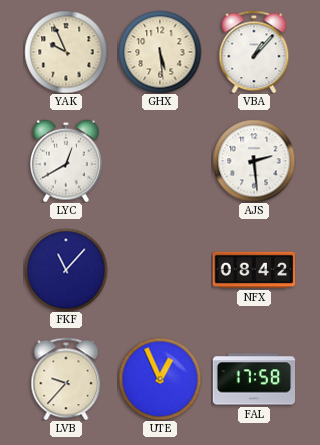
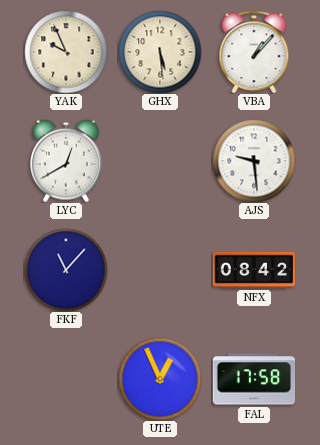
AJS: 2:29 -> 9:29
LVB: 9:37 -> none
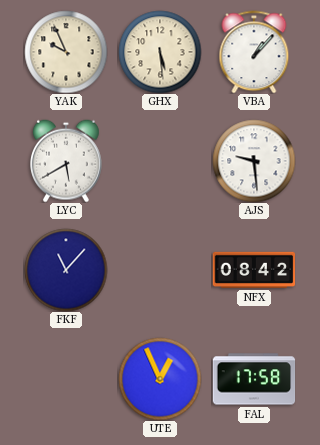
LYC: 12:40 -> 5:40
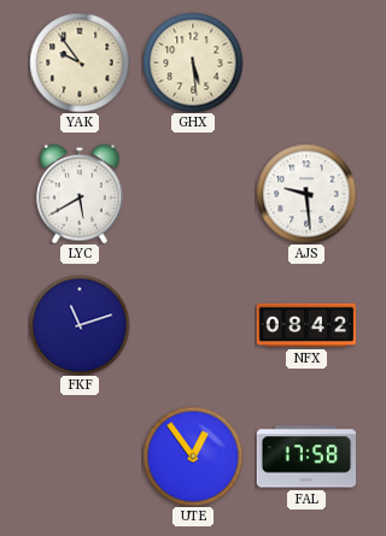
YAK: 9:56 -> 9:54
VBA: 1:07 -> none
FKF: 11:07 -> 11:12
UTE: 12:56 -> 12:54
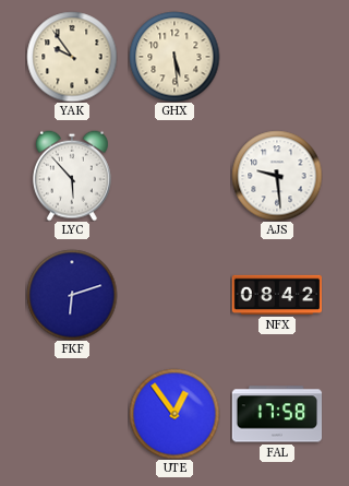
LYC: 5:40 -> 5:53
FKF: 11:12 -> 6:12
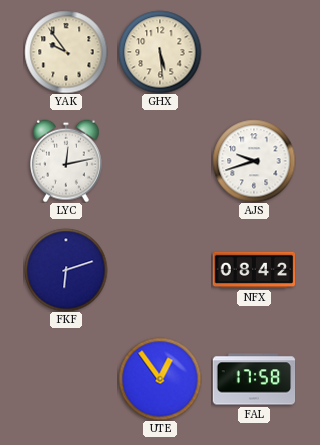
LYC: 5:53 -> 12:13
AJS: 9:29 -> 9:42
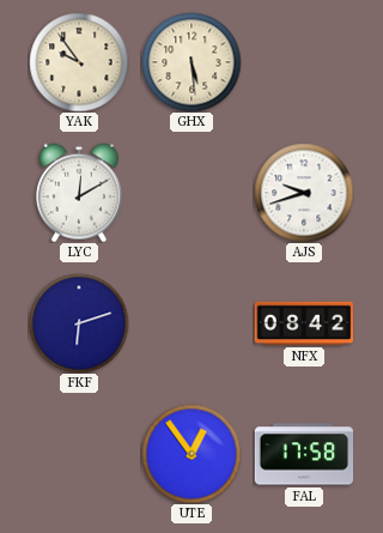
LYC: 12:13 -> 12:10
